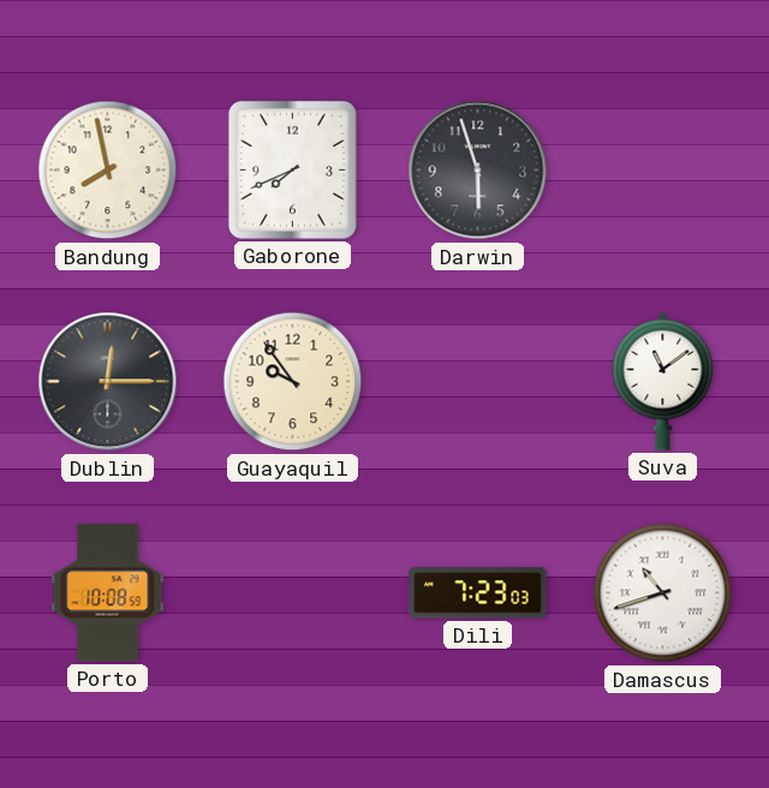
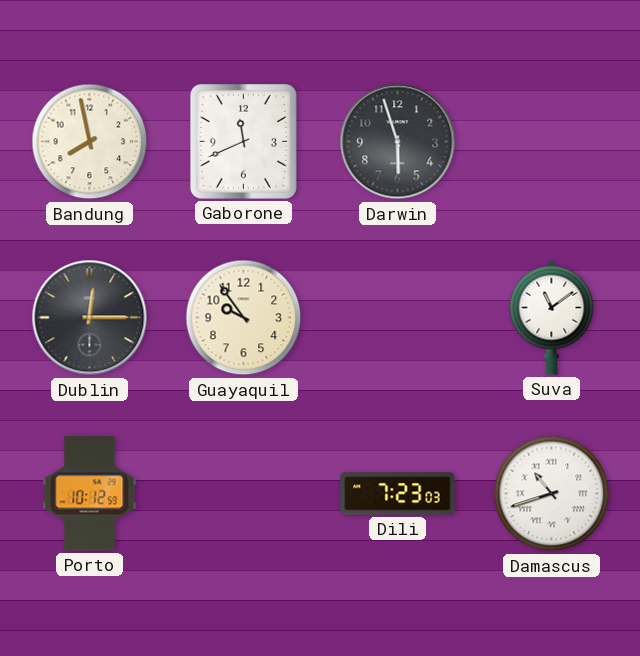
Gaborone: 7:41 -> 11:41
Porto: 10:08 -> 10:12
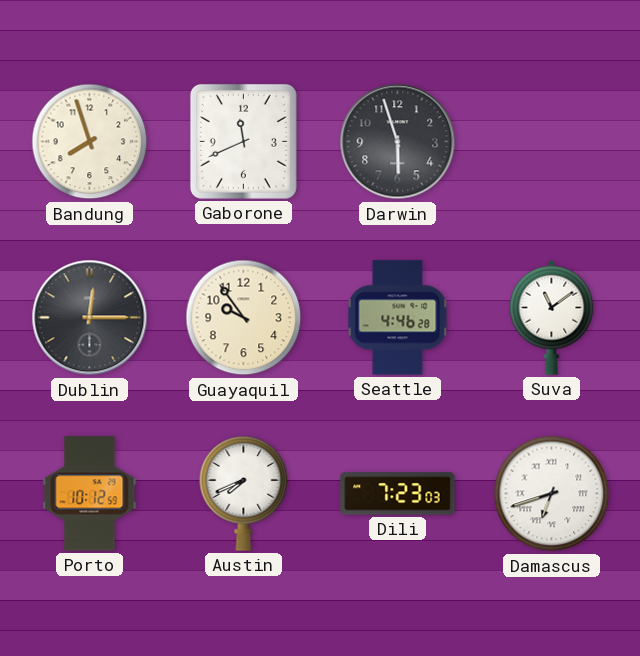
Bandung: 7:58 -> 7:57
Seattle: none -> 4:46
Austin: none -> 7:41
Damascus: 10:42 -> 6:42
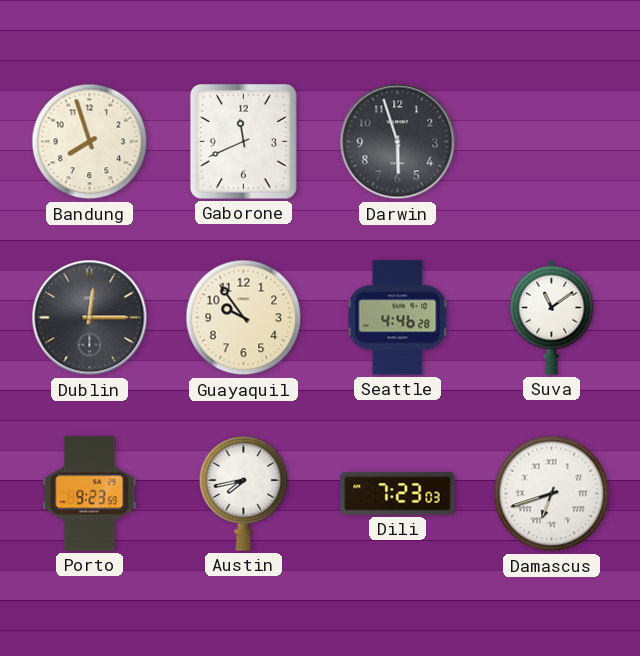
Porto: 10:12 -> 9:23
Austin: 7:41 -> 7:43
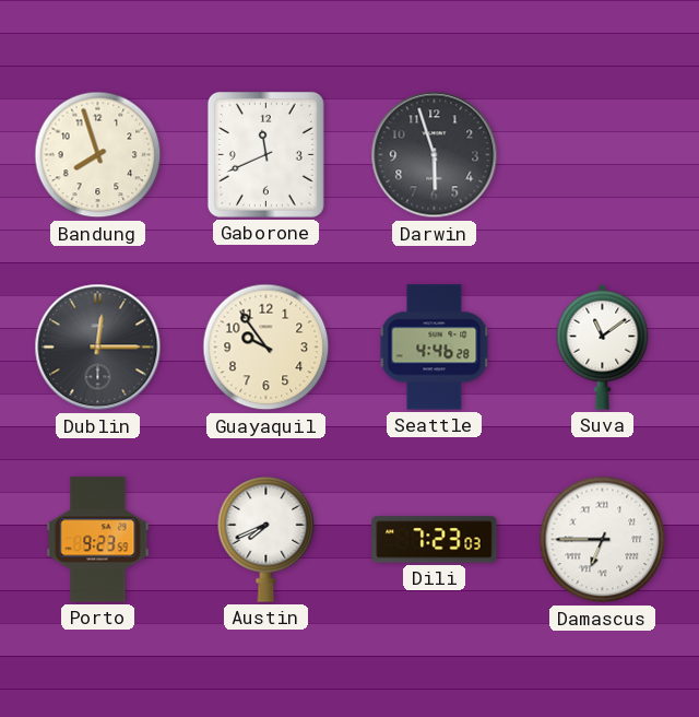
Austin: 7:43 -> 7:41
Damascus: 6:42 -> 6:45
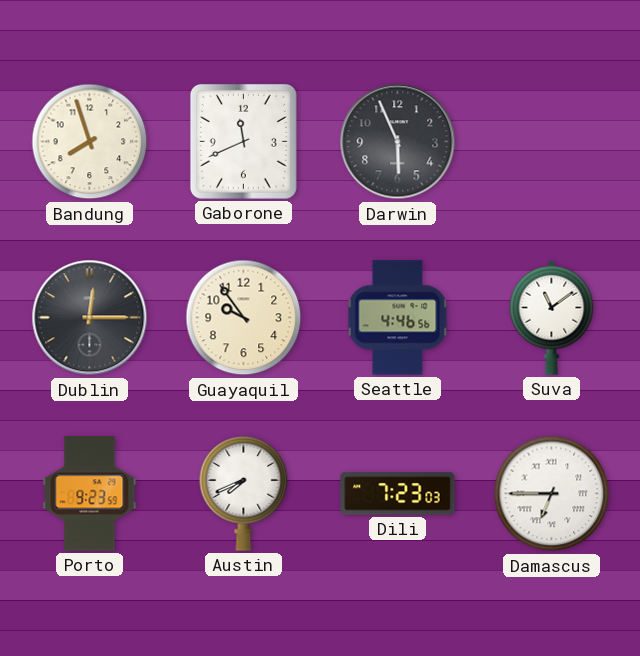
Darwin: 5:57 -> 5:56
Seattle: 4:46:28 -> 4:46:56
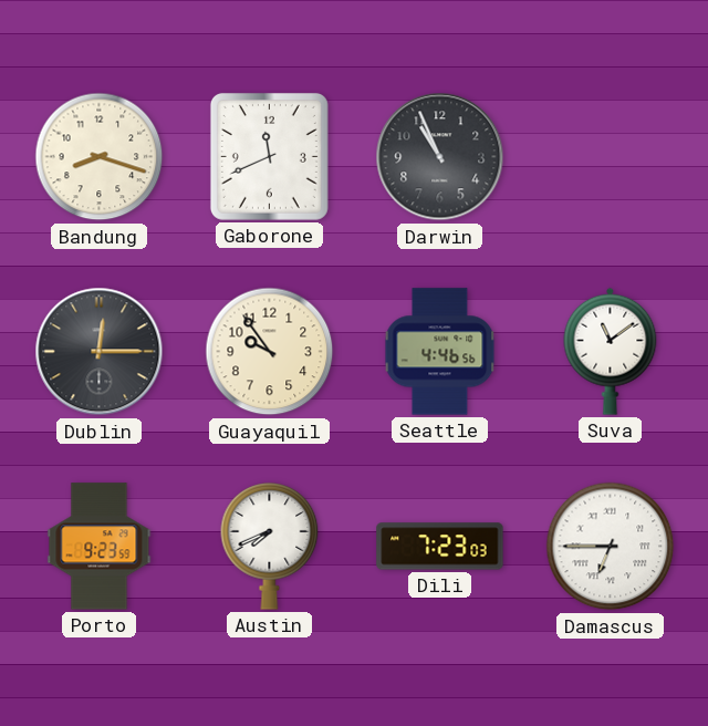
Bandung: 7:57 -> 8:18
Darwin: 5:56 -> 10:56
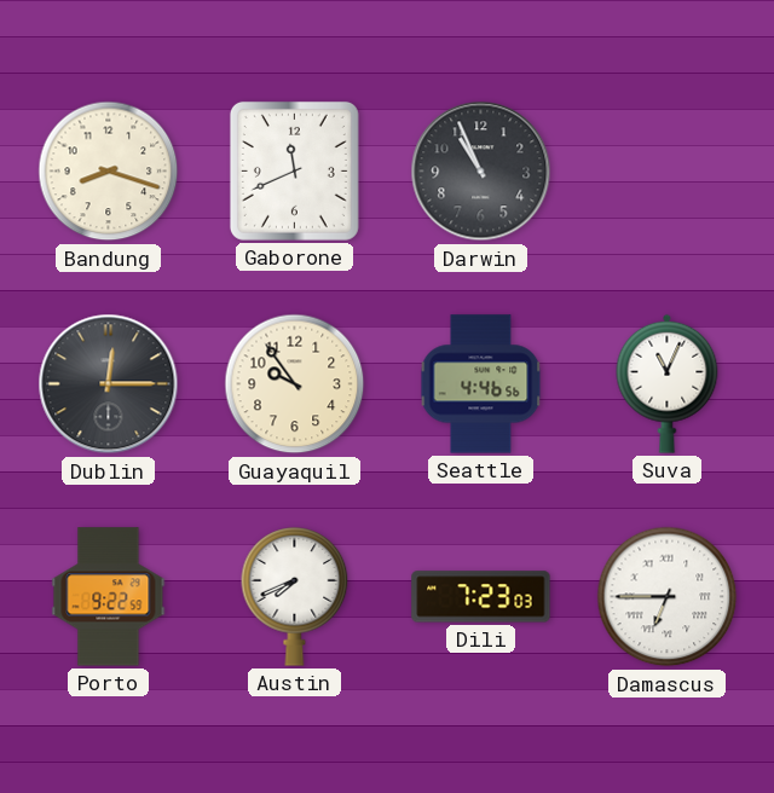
Suva: 11:09 -> 11:04
Porto: 9:23 -> 9:22
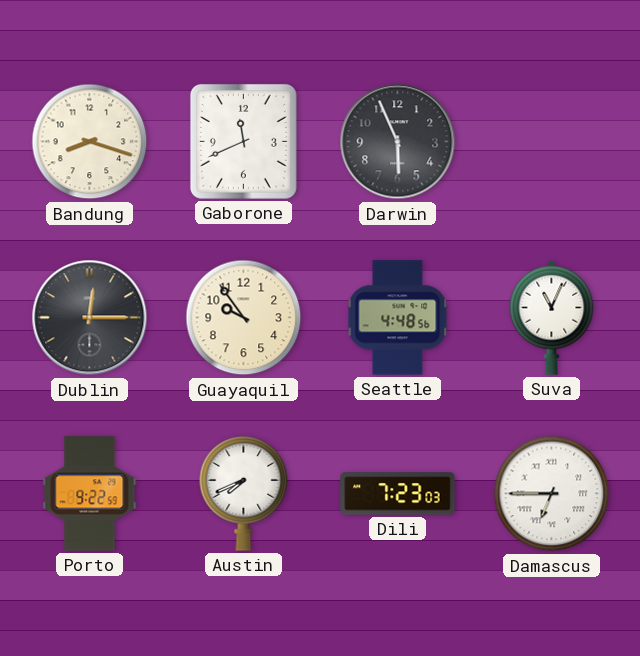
Darwin: 10:56 -> 5:56
Seattle: 4:46 -> 4:48
